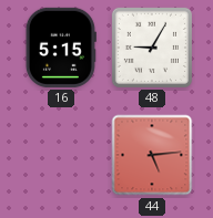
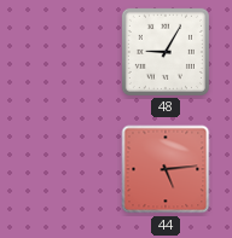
16: 5:15 -> none
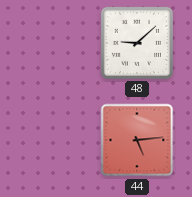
48: 9:05 -> 9:08
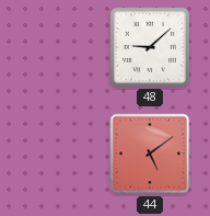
44: 5:14 -> 5:09
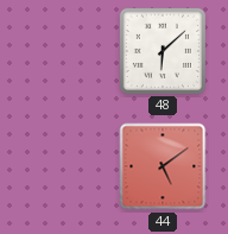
48: 9:08 -> 6:08
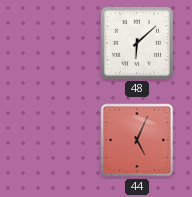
44: 5:09 -> 5:04
